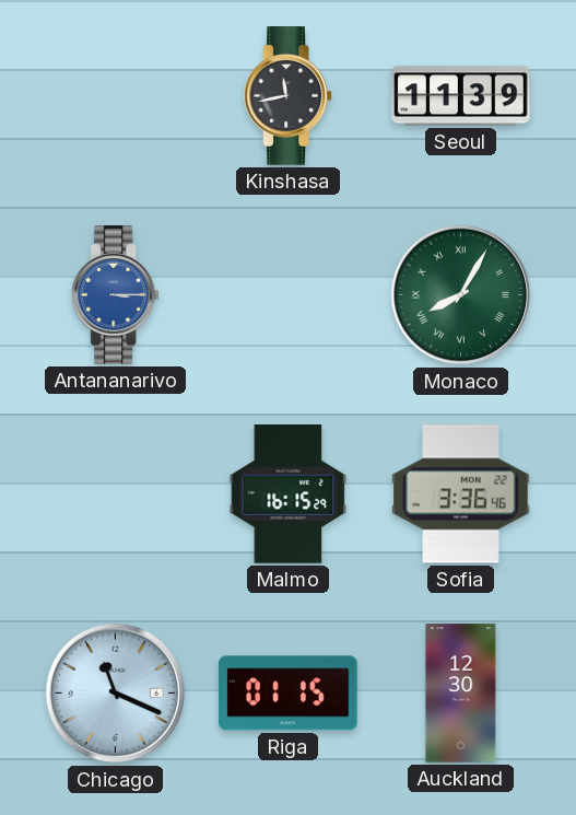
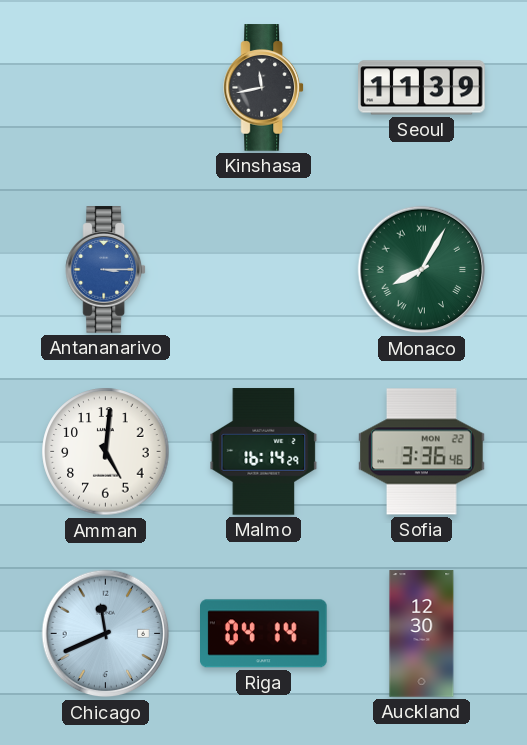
Amman: none -> 5:01
Malmo: 16:15 -> 16:14
Chicago: 11:19 -> 11:41
Riga: 01:15 -> 04:14
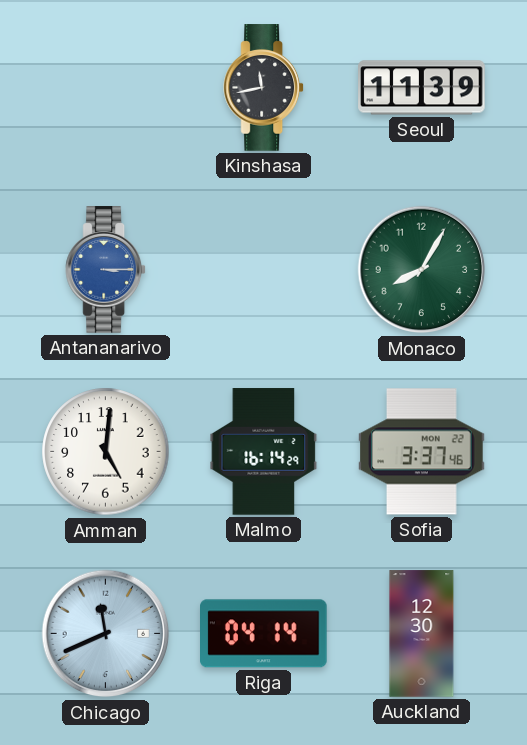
Monaco numerals: Roman -> Arabic
Sofia: 3:36 -> 3:37
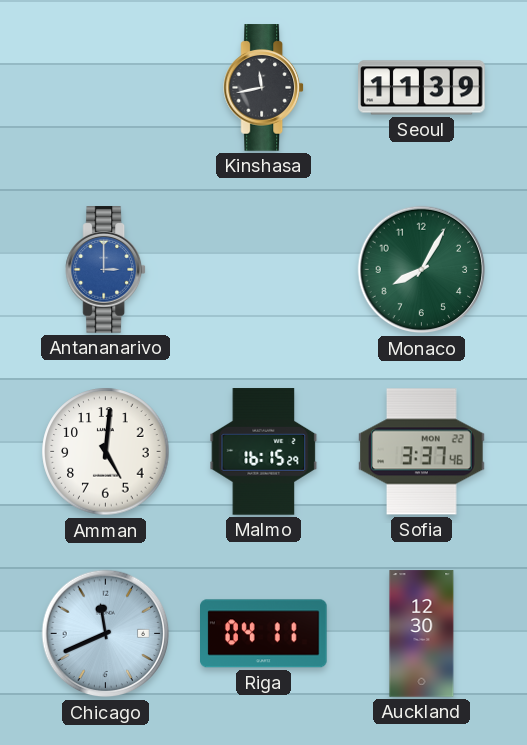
Antananarivo: 3:15 -> 3:00
Malmo: 16:14 -> 16:15
Riga: 04:14 -> 04:11
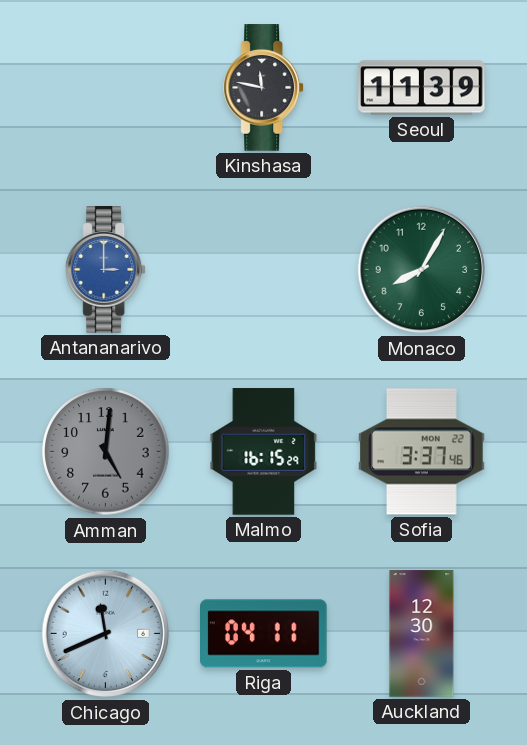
Kinshasa: 11:43 -> 11:47
Amman dial: white -> grey
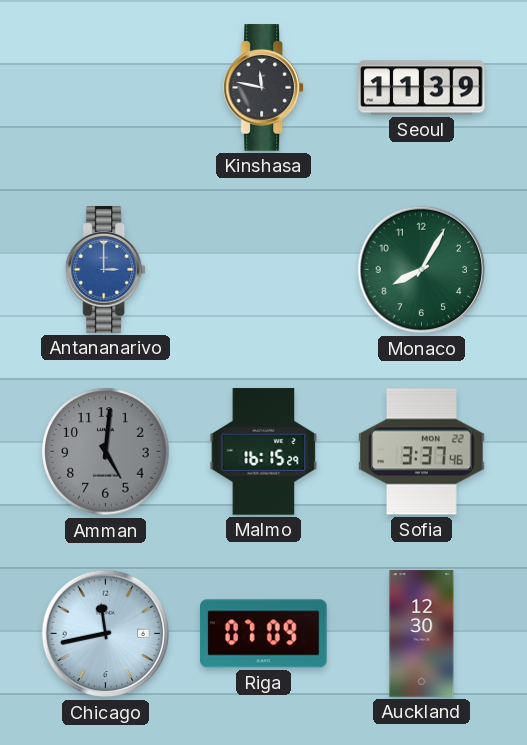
Chicago: 11:41 -> 11:43
Riga: 04:11 -> 07:09
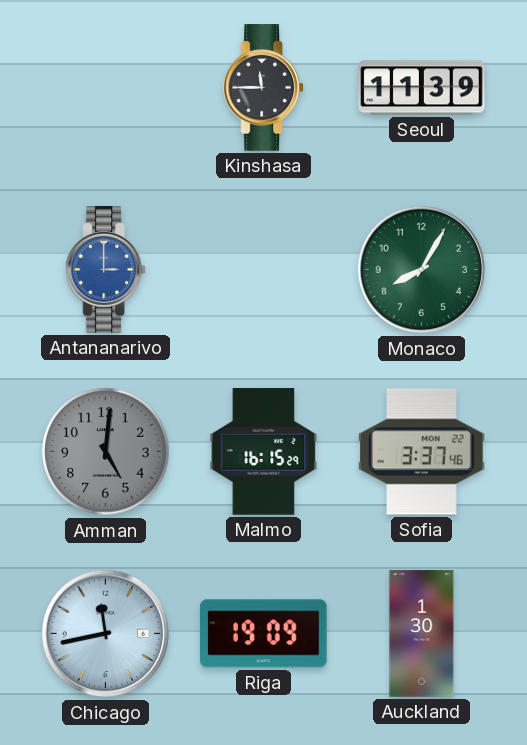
Kinshasa: 11:47 -> 11:45
Riga: 07:09 -> 19:09
Auckland: 12:30 -> 1:30
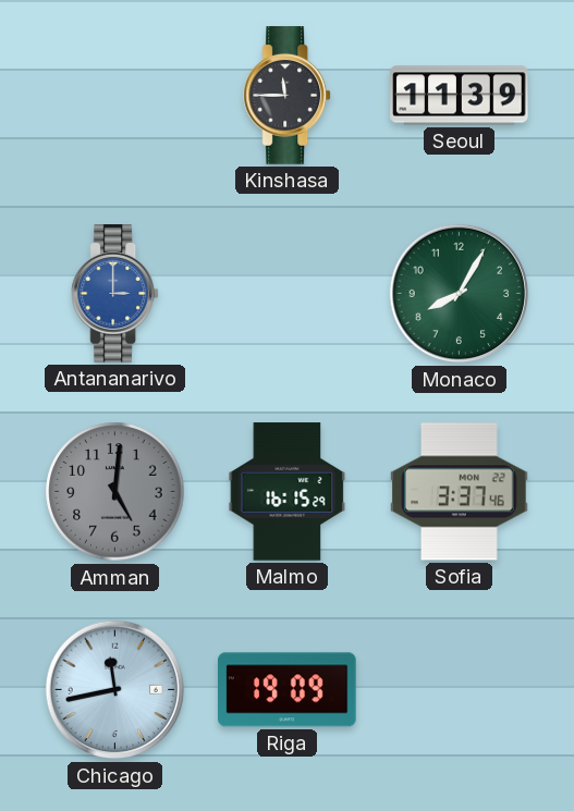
Auckland: 1:30 -> none
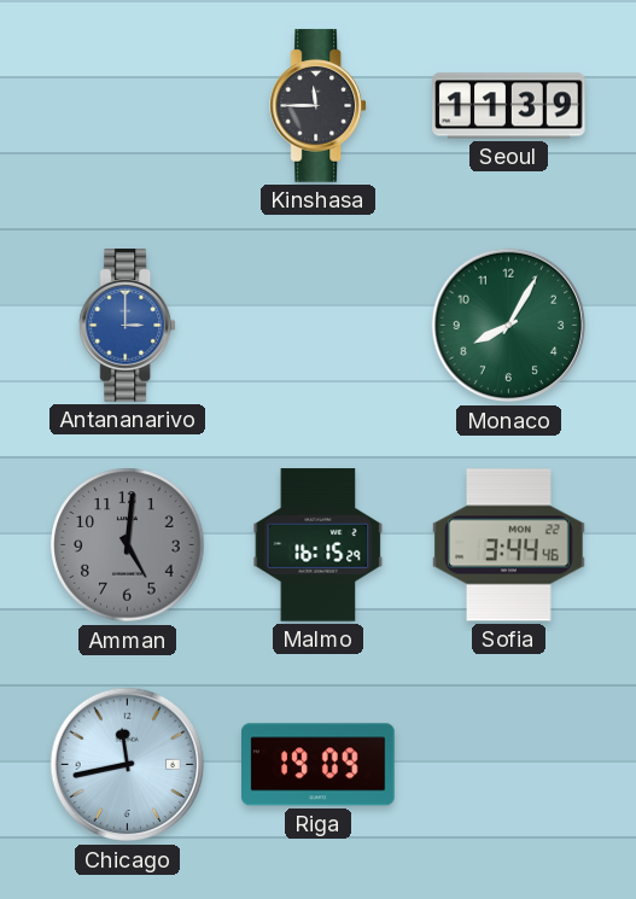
Sofia: 3:37 -> 3:44
